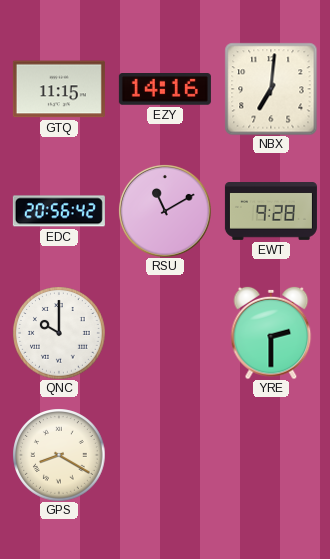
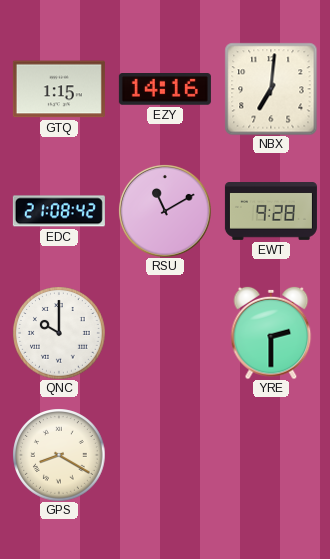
GTQ: 11:15 -> 1:15
EDC: 20:56 -> 21:08
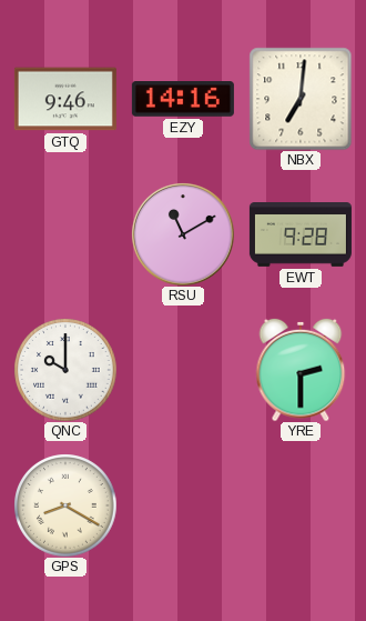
GTQ: 1:15 -> 9:46
EDC: 21:08 -> none
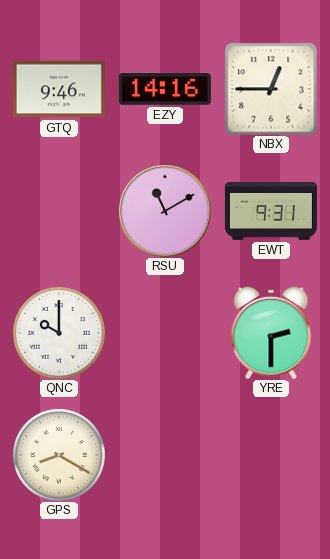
NBX: 7:01 -> 12:45
EWT: 9:28 -> 9:31
